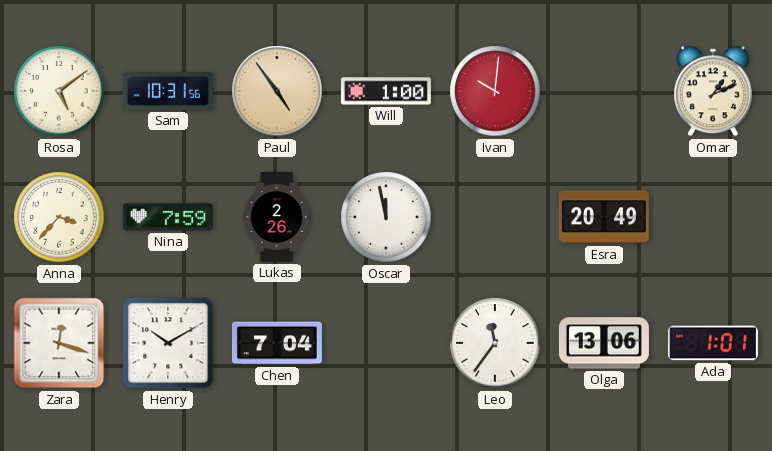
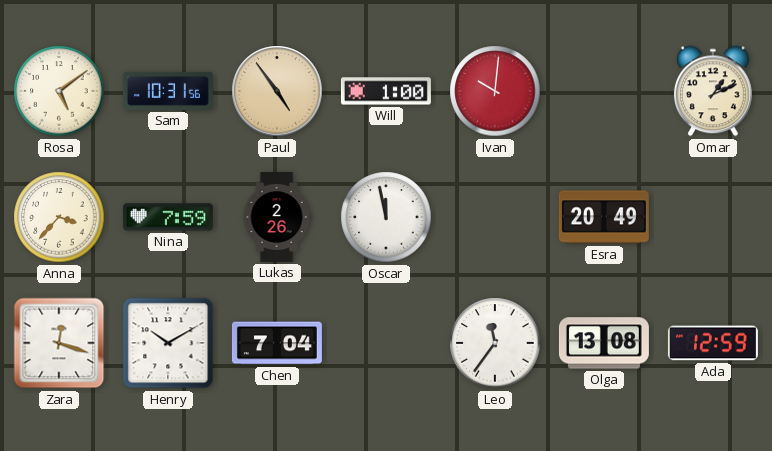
Olga: 13:06 -> 13:08
Ada: 1:01 -> 12:59
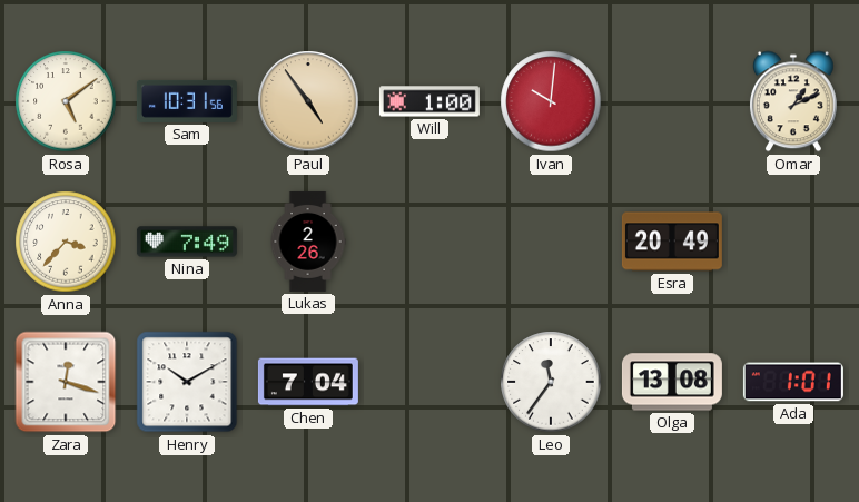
Nina: 7:59 -> 7:49
Oscar: 11:58 -> none
Ada: 12:59 -> 1:01
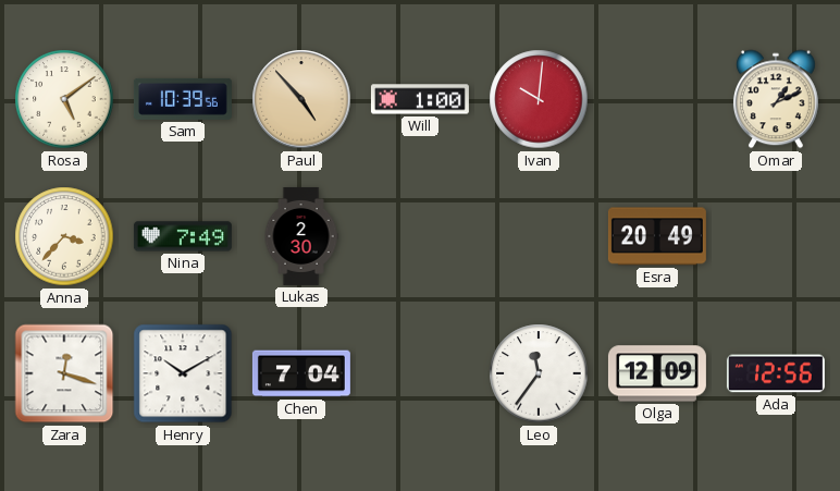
Sam: 10:31 -> 10:39
Paul: 4:54 -> 4:53
Lukas: 2:26 -> 2:30
Olga: 13:08 -> 12:09
Ada: 1:01 -> 12:56
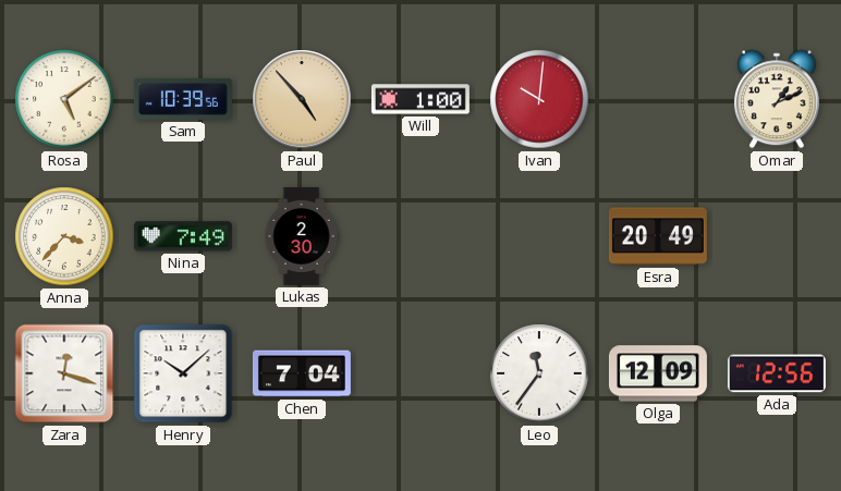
Henry: 10:10 -> 10:08
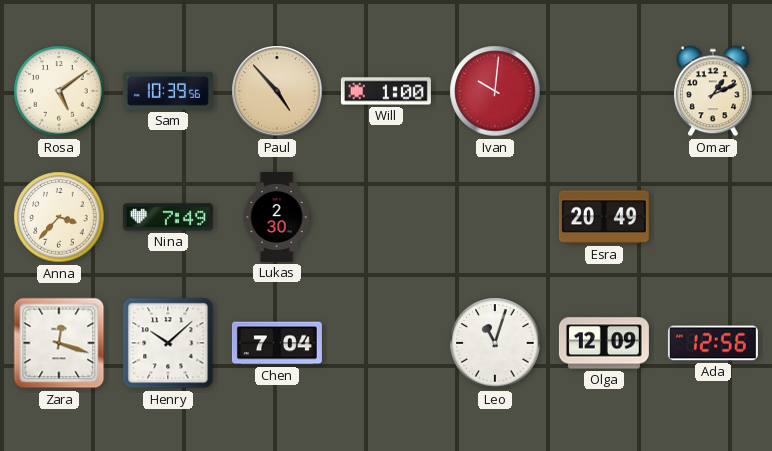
Leo: 11:36 -> 11:03
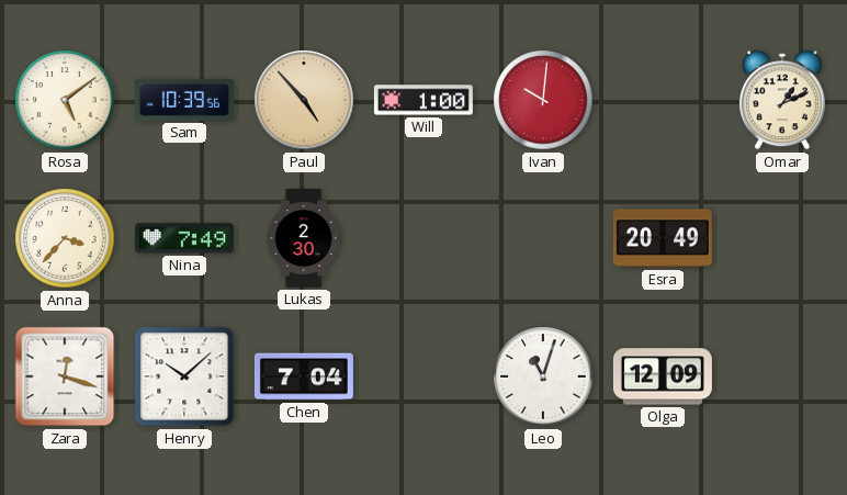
Ada: 12:56 -> none
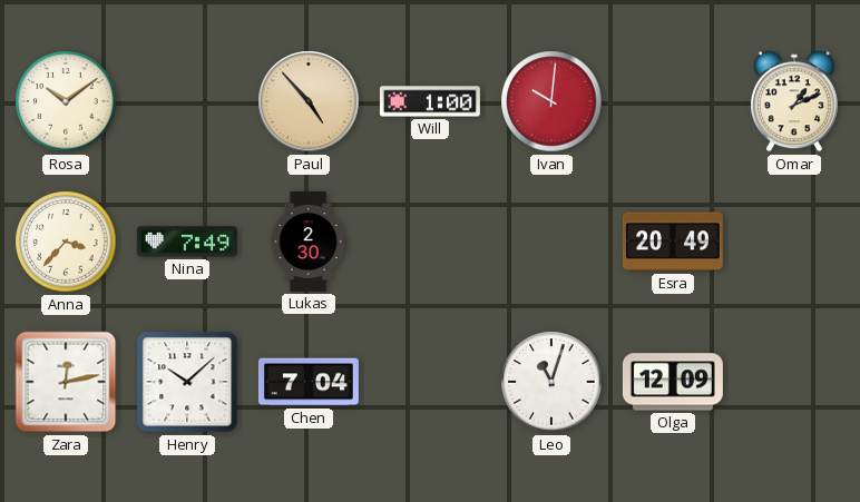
Rosa: 5:09 -> 10:09
Sam: 10:39 -> none
Zara: 12:18 -> 12:13
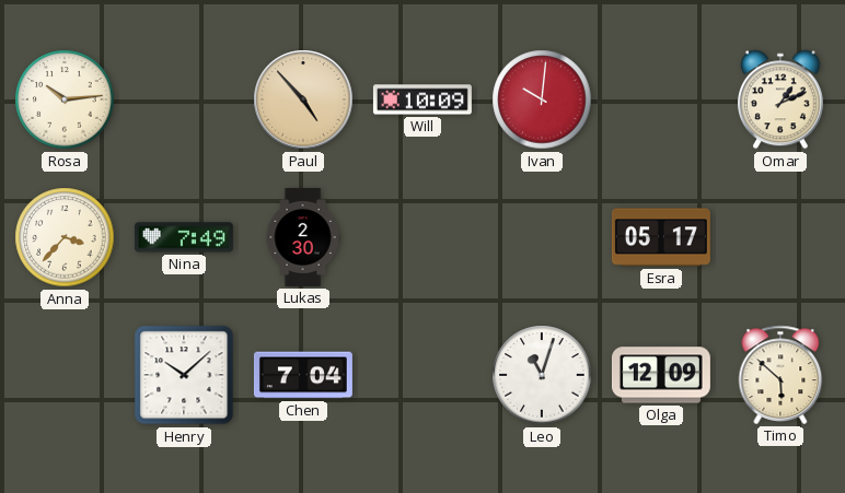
Rosa: 10:09 -> 10:14
Will: 1:00 -> 10:09
Esra: 20:49 -> 05:17
Zara: 12:13 -> none
Timo: none -> 5:52
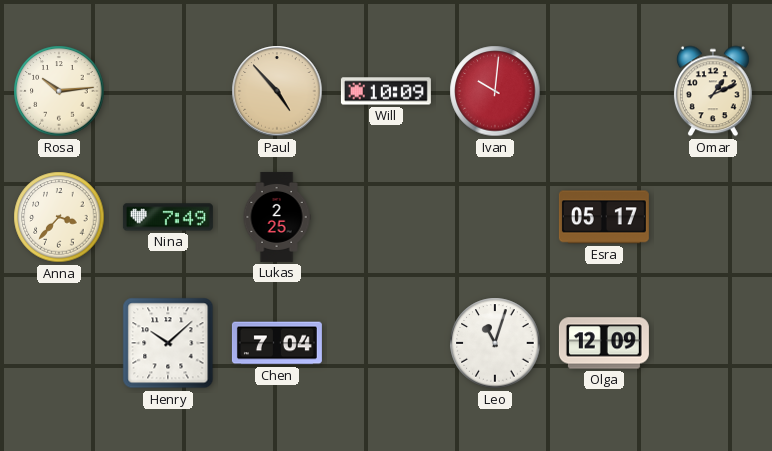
Lukas: 2:30 -> 2:25
Timo: 5:52 -> none
